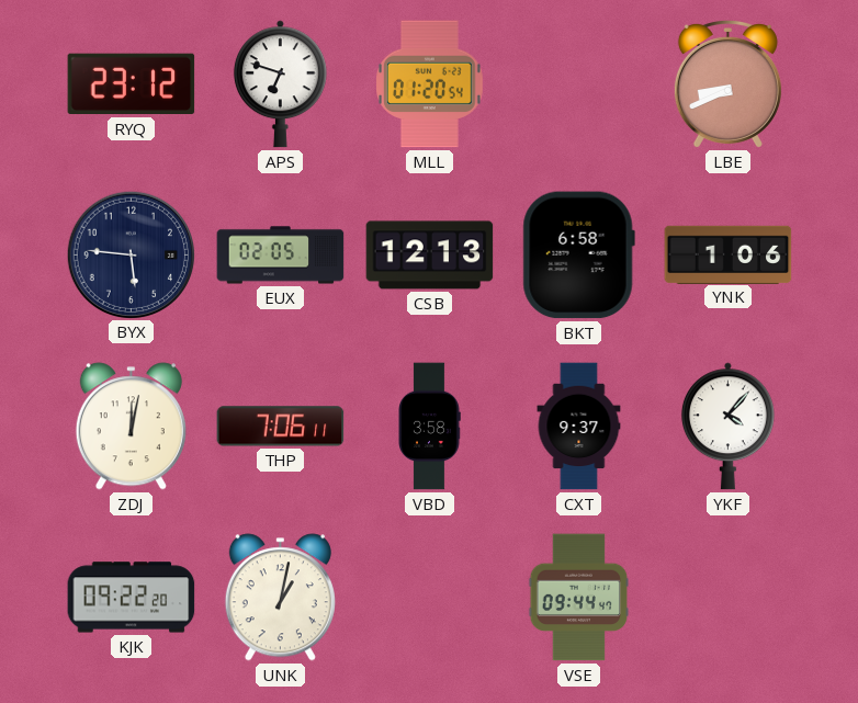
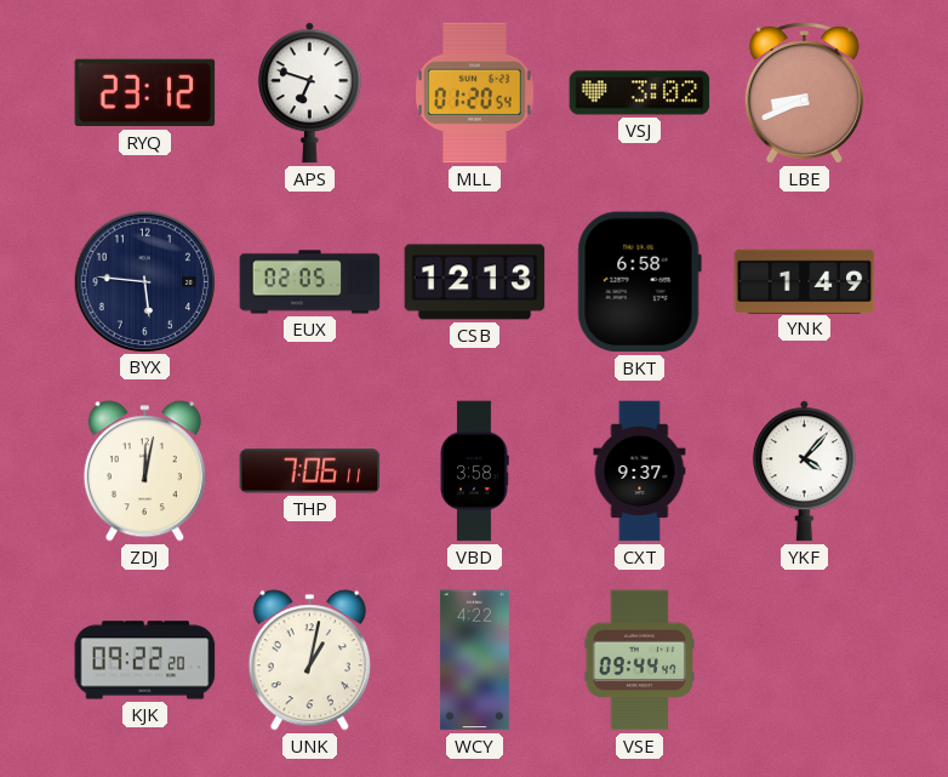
VSJ: none -> 3:02
YNK: 1:06 -> 1:49
WCY: none -> 4:22
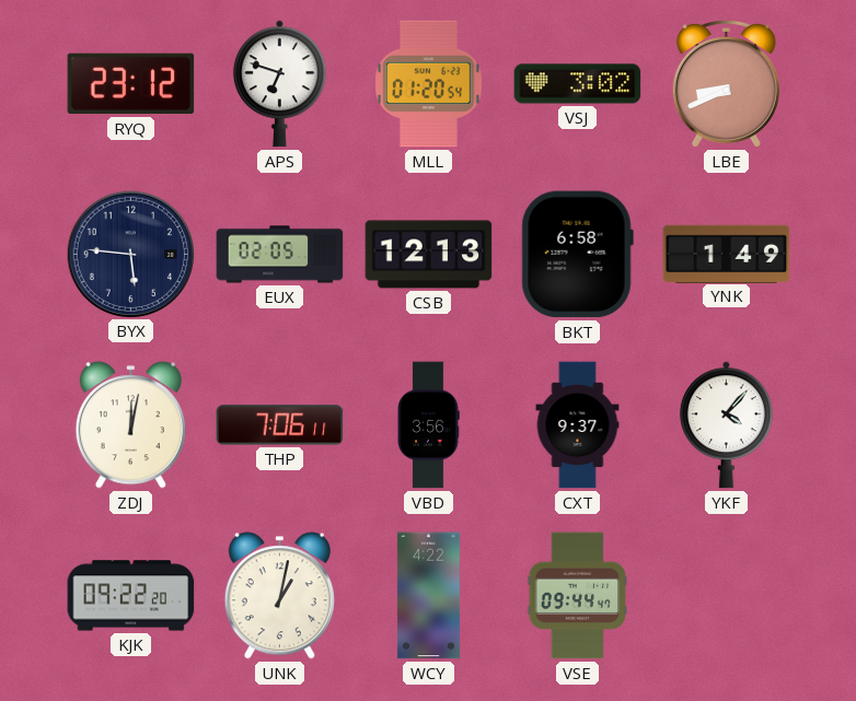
VBD: 3:58 -> 3:56
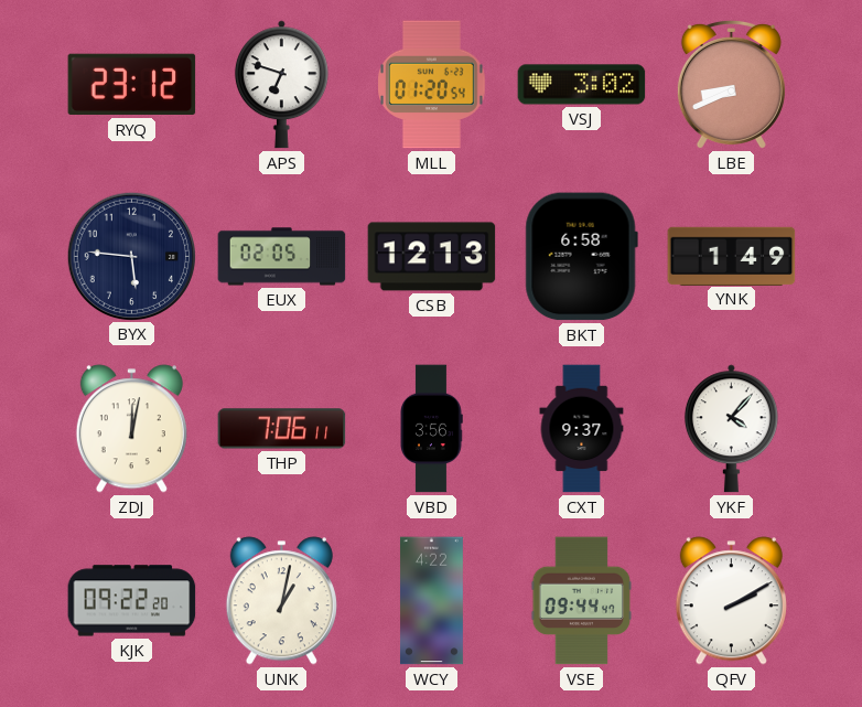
QFV: none -> 2:10
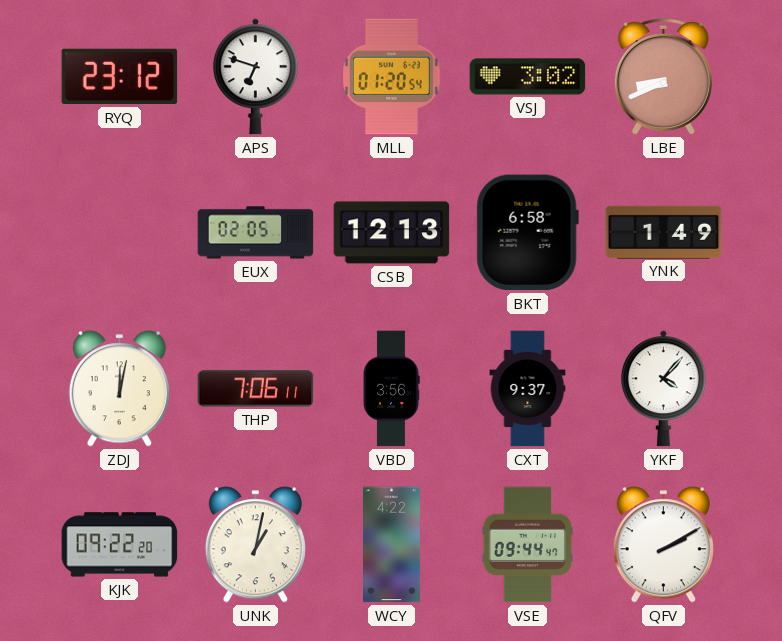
BYX: 5:46 -> none
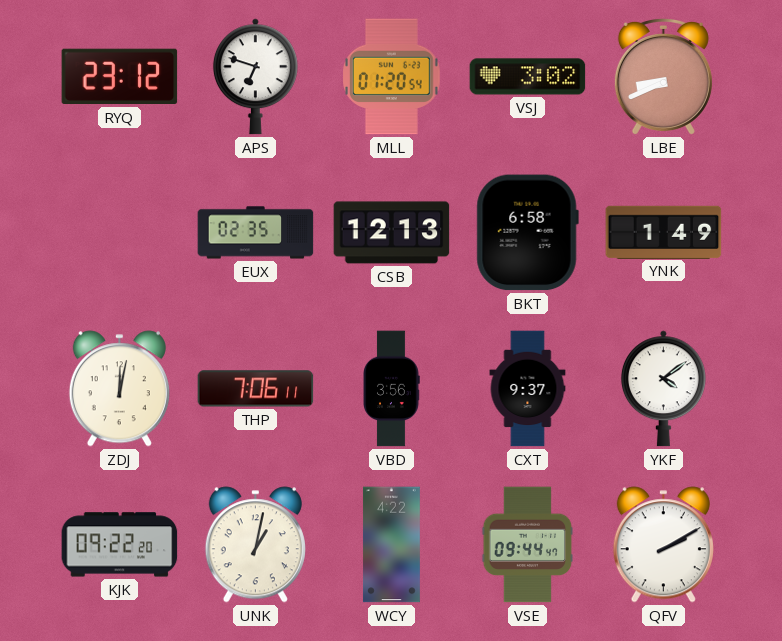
EUX: 02:05 -> 02:35
YKF: 4:07 -> 4:09
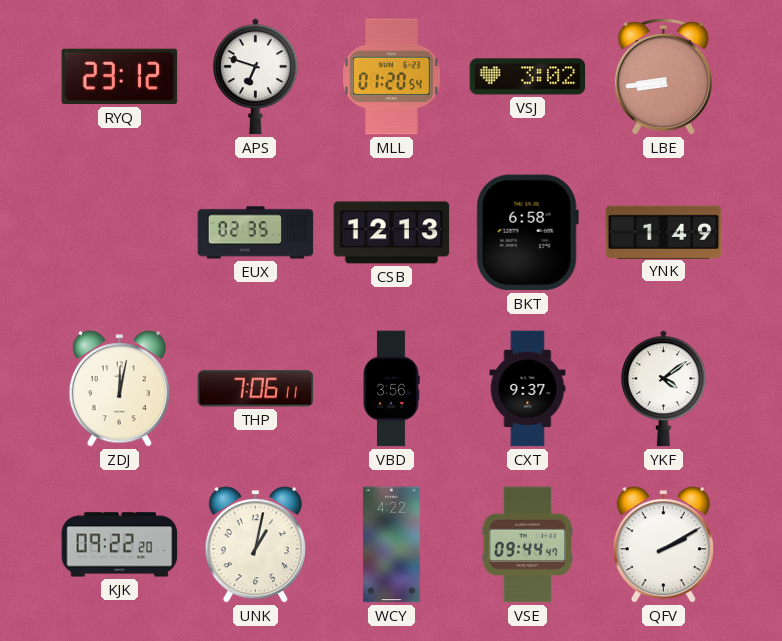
LBE: 8:41 -> 8:44
